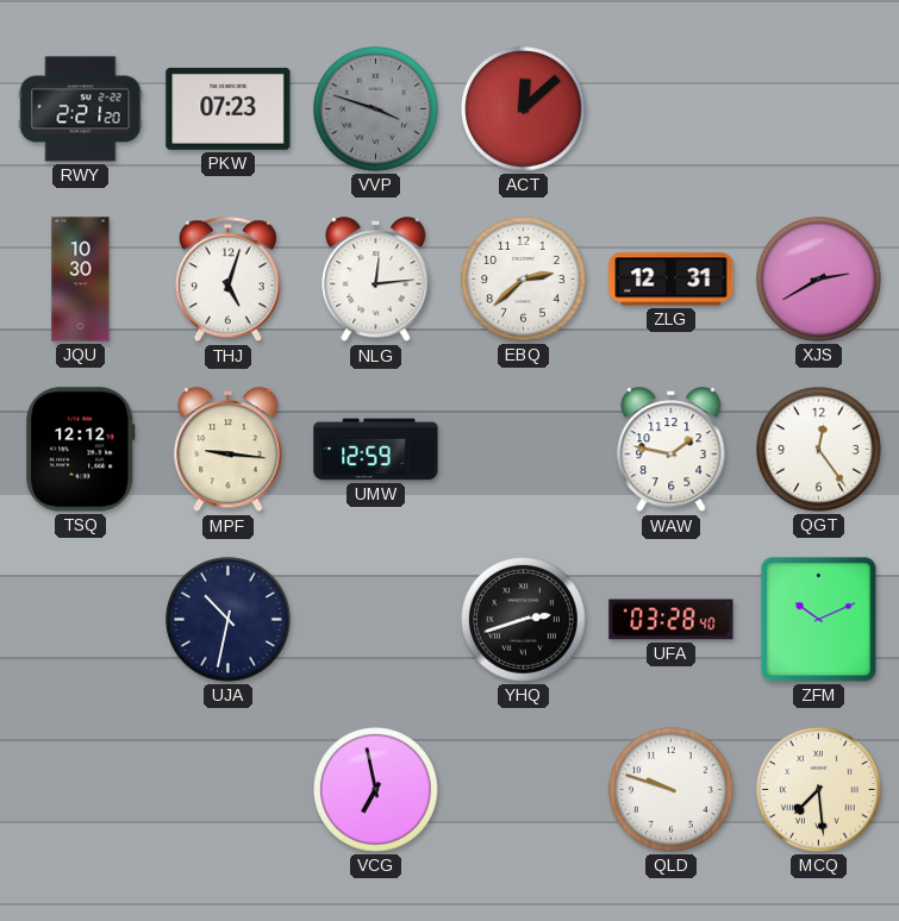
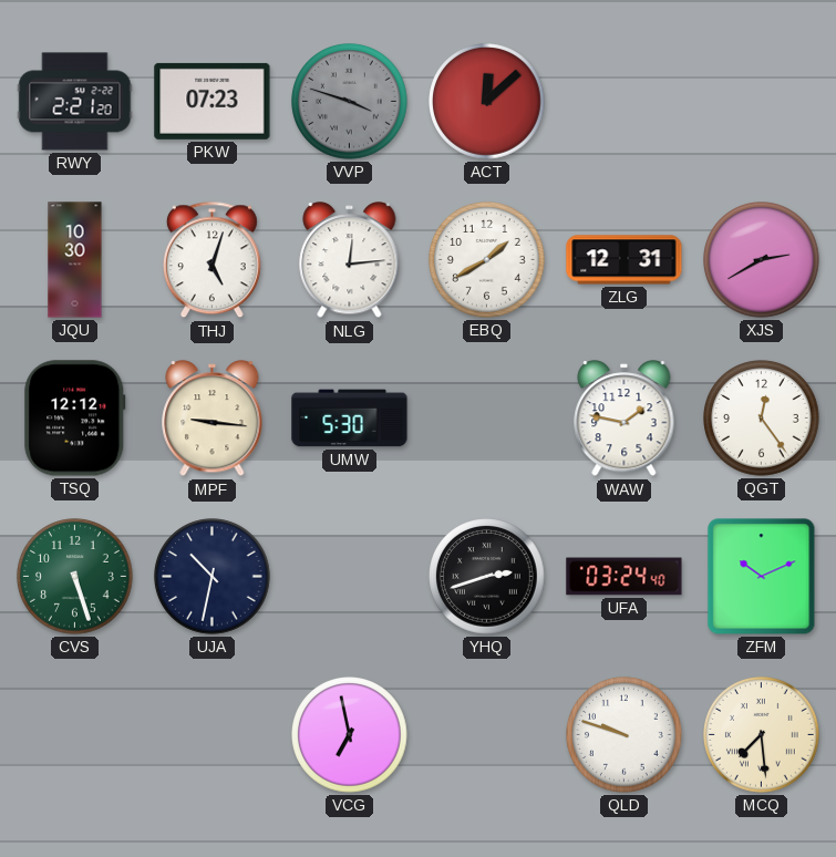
EBQ: 2:38 -> 1:40
UMW: 12:59 -> 5:30
CVS: none -> 5:27
UFA: 03:28 -> 03:24
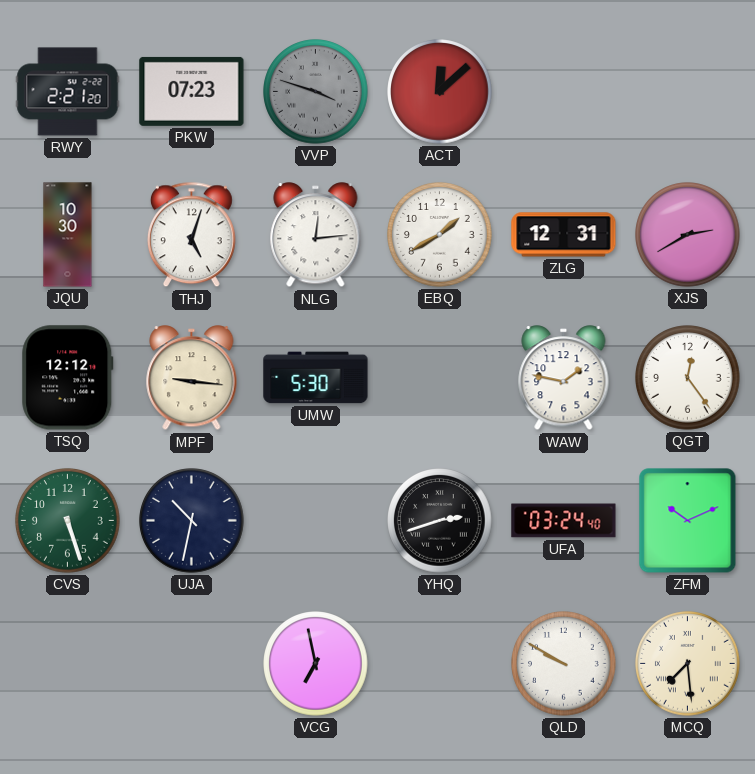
QLD: 9:48 -> 9:50
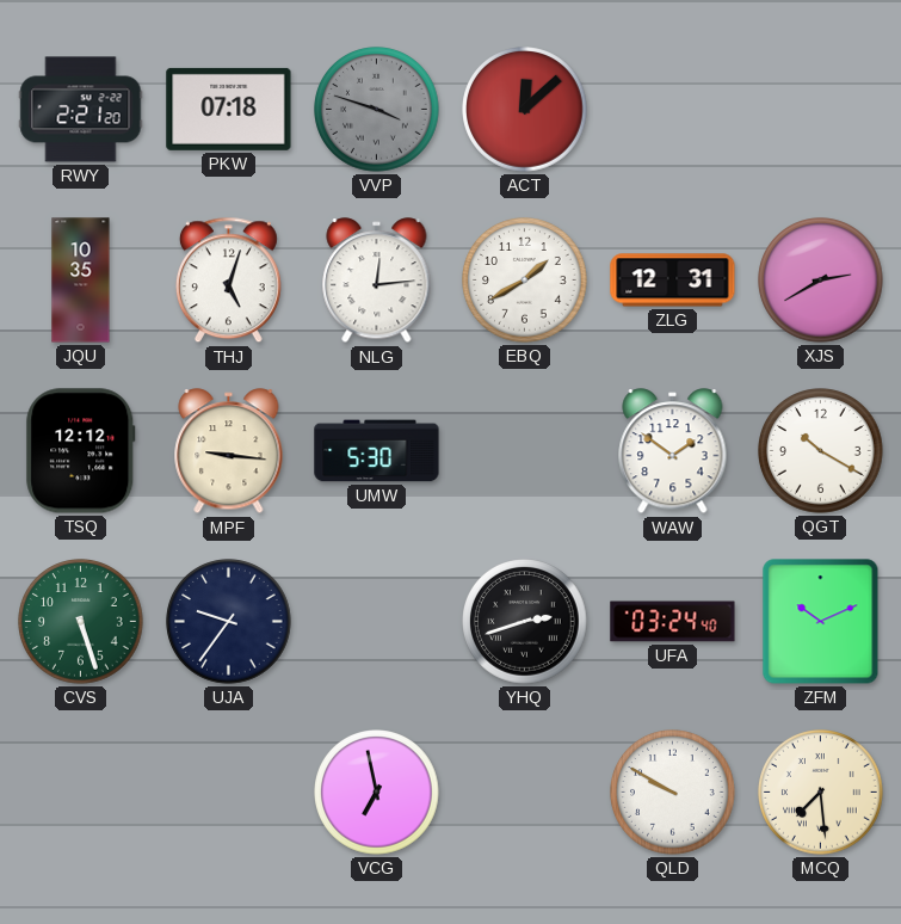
PKW: 07:23 -> 07:18
JQU: 10:30 -> 10:35
WAW: 1:47 -> 1:51
QGT: 12:24 -> 10:20
UJA: 10:32 -> 9:36
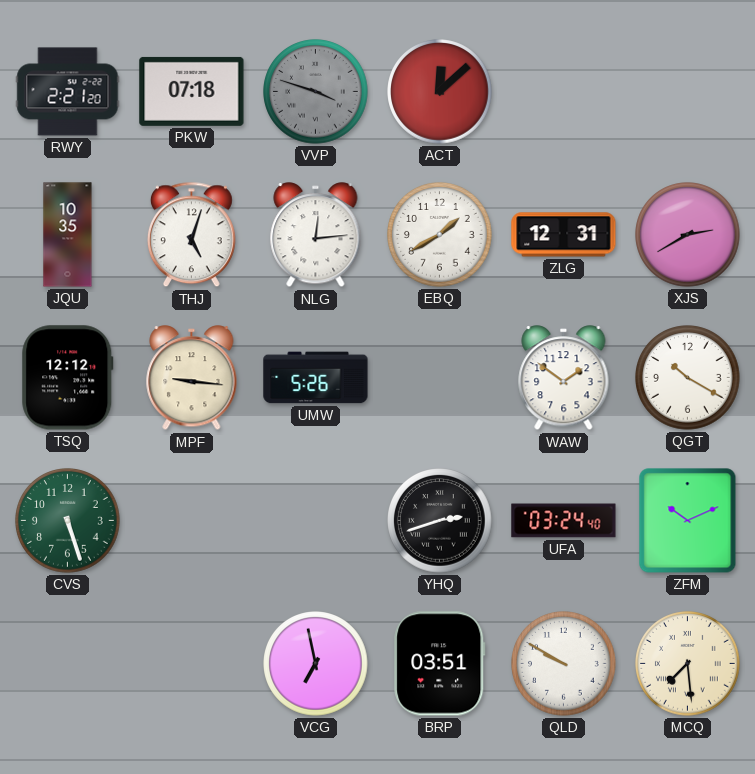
UMW: 5:30 -> 5:26
UJA: 9:36 -> none
BRP: none -> 03:51
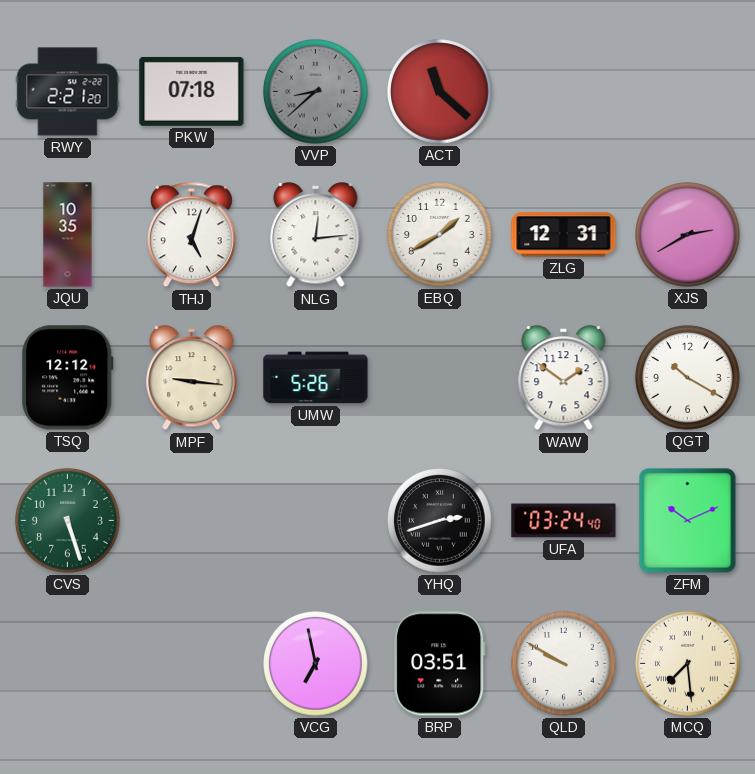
VVP: 3:48 -> 8:38
ACT: 12:08 -> 11:22
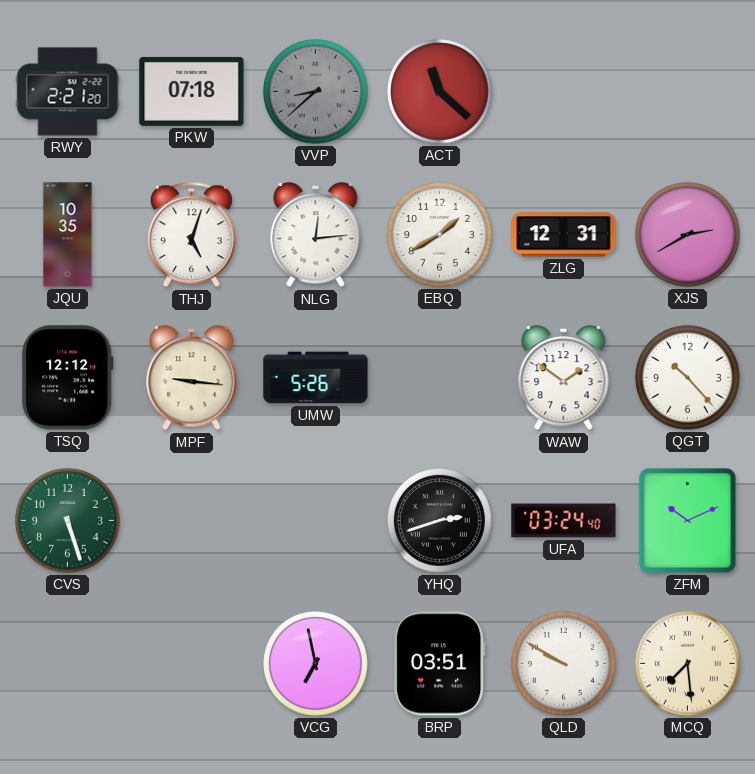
QGT: 10:20 -> 10:23
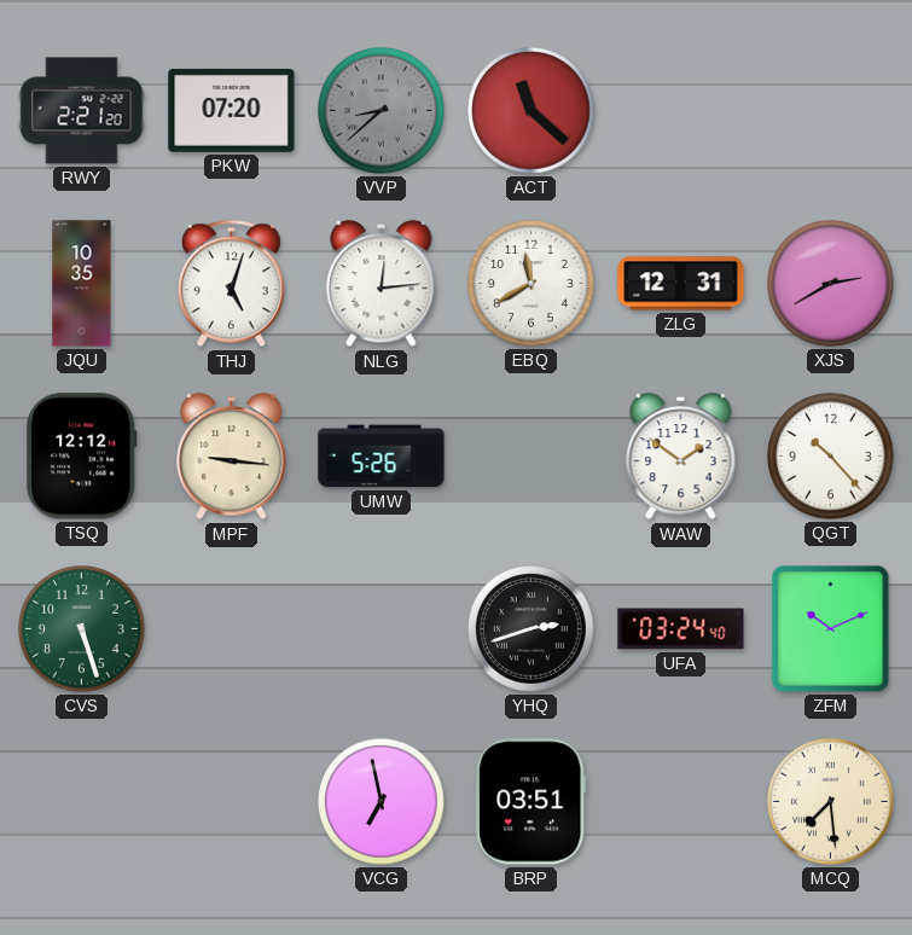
PKW: 07:18 -> 07:20
EBQ: 1:40 -> 11:40
QLD: 9:50 -> none
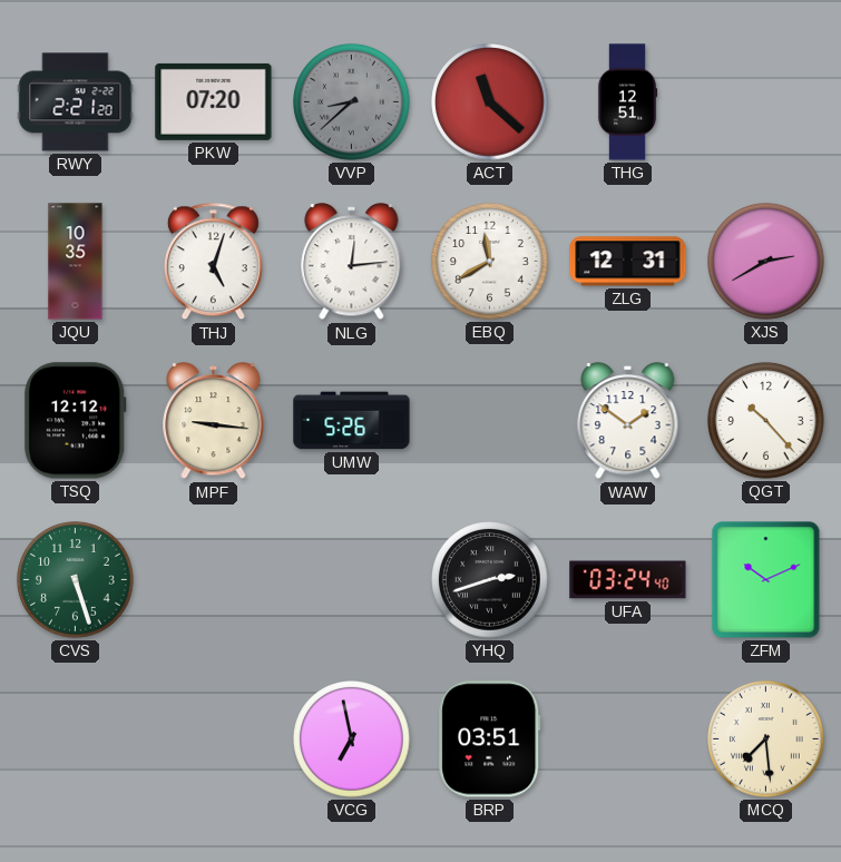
THG: none -> 12:51
